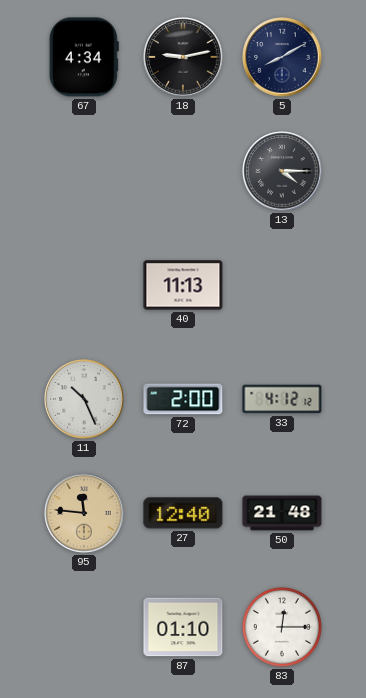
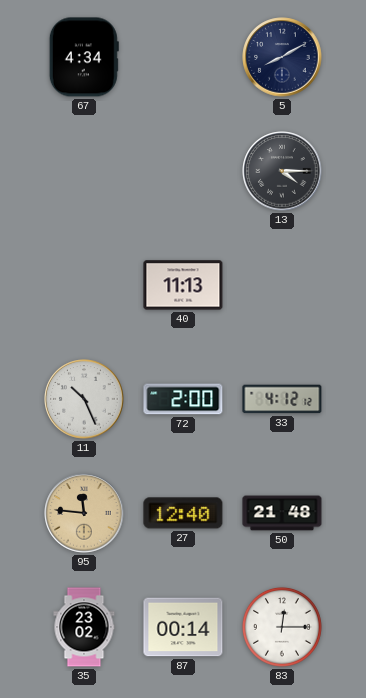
18: 9:13 -> none
35: none -> 23:02
87: 01:10 -> 00:14
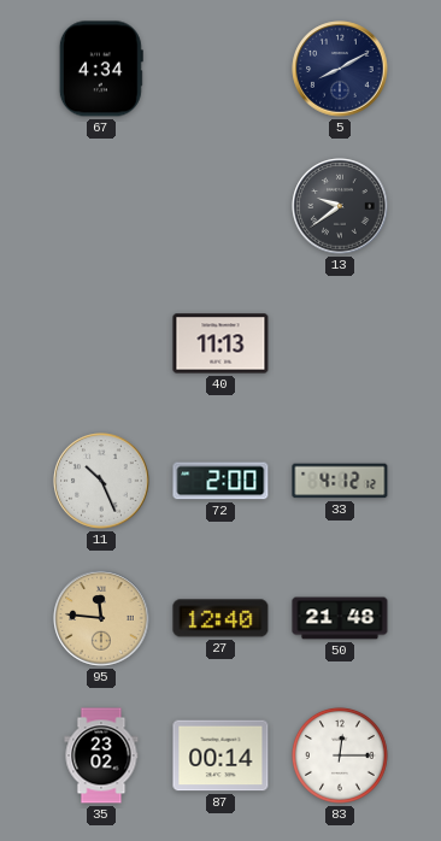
13: 4:15 -> 9:39
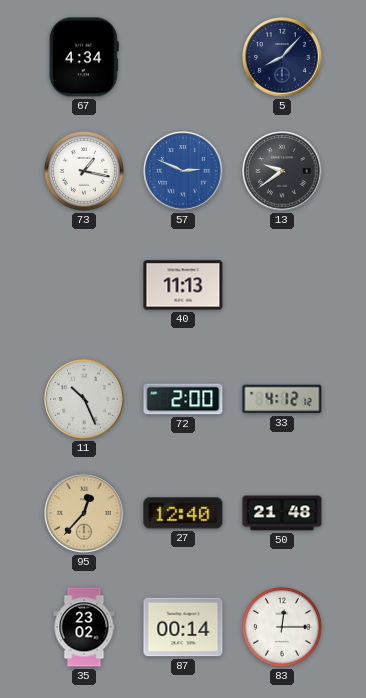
5: 8:10 -> 8:07
73: none -> 1:17
57: none -> 2:49
95: 11:46 -> 12:37
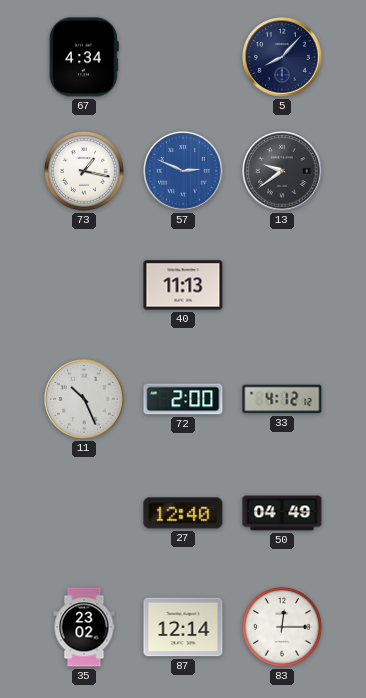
95: 12:37 -> none
50: 21:48 -> 04:49
87: 00:14 -> 12:14
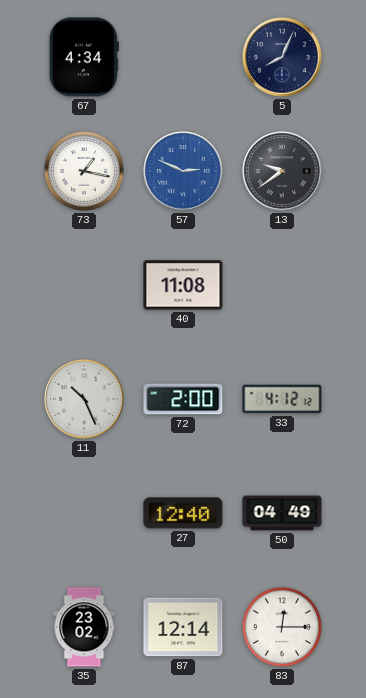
5: 8:07 -> 8:04
40: 11:13 -> 11:08
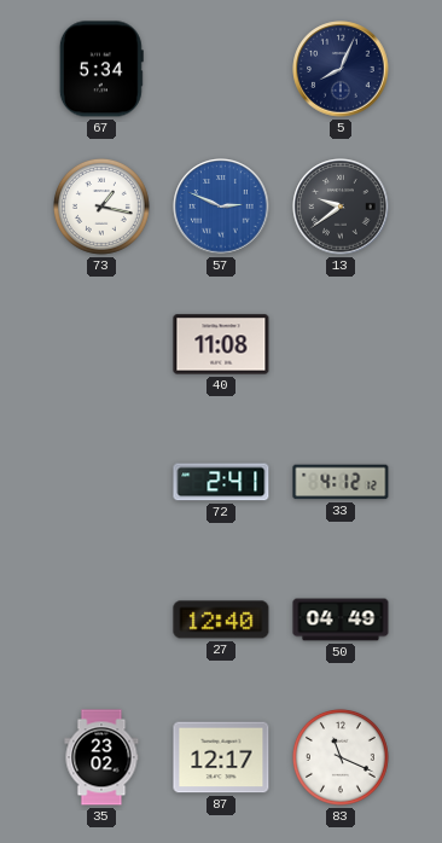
67: 4:34 -> 5:34
11: 10:26 -> none
72: 2:00 -> 2:41
87: 12:14 -> 12:17
83: 12:15 -> 11:19
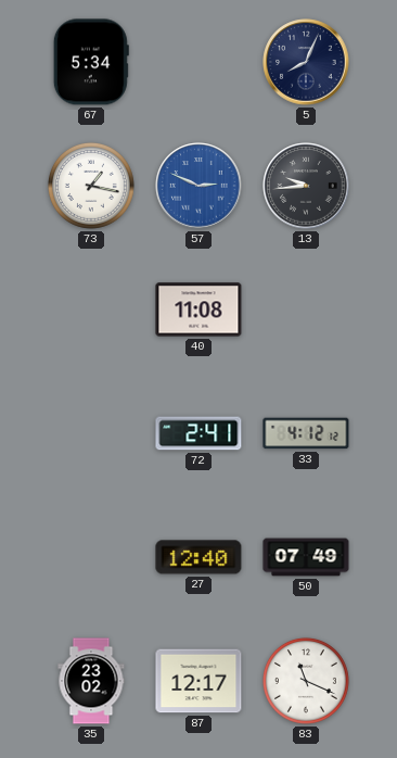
13: 9:39 -> 9:44
50: 04:49 -> 07:49
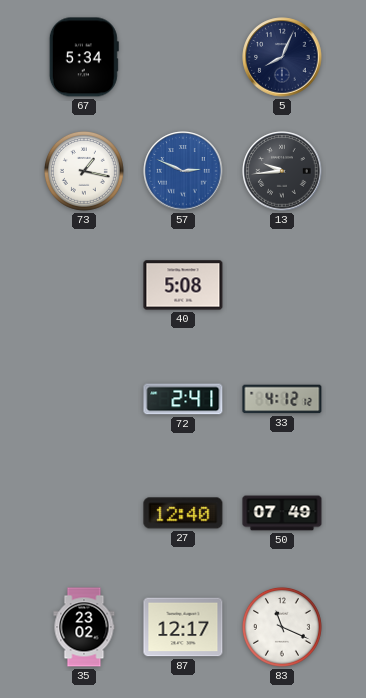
40: 11:08 -> 5:08
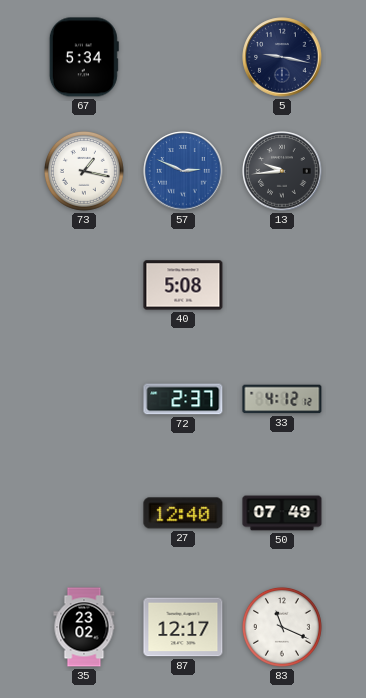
5: 8:04 -> 9:17
72: 2:41 -> 2:37
